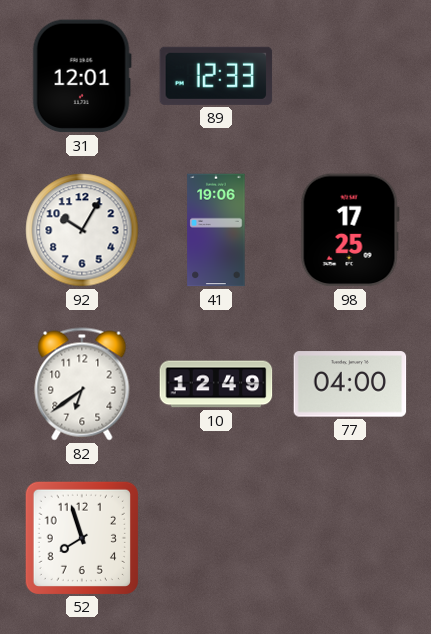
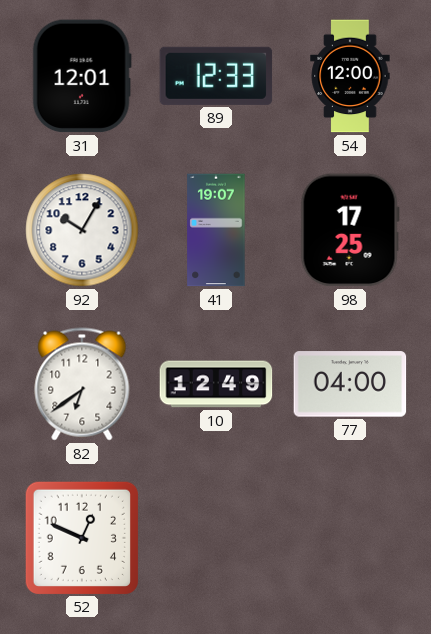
54: none -> 12:00
41: 19:06 -> 19:07
52: 7:57 -> 12:49
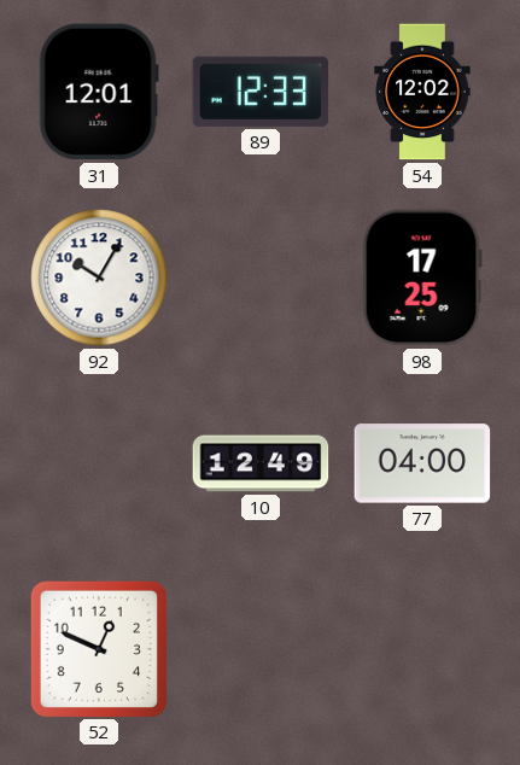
54: 12:00 -> 12:02
41: 19:07 -> none
82: 6:39 -> none
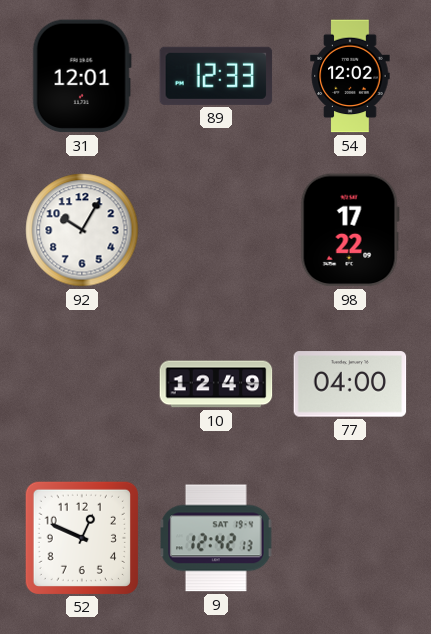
98: 17:25 -> 17:22
9: none -> 12:42
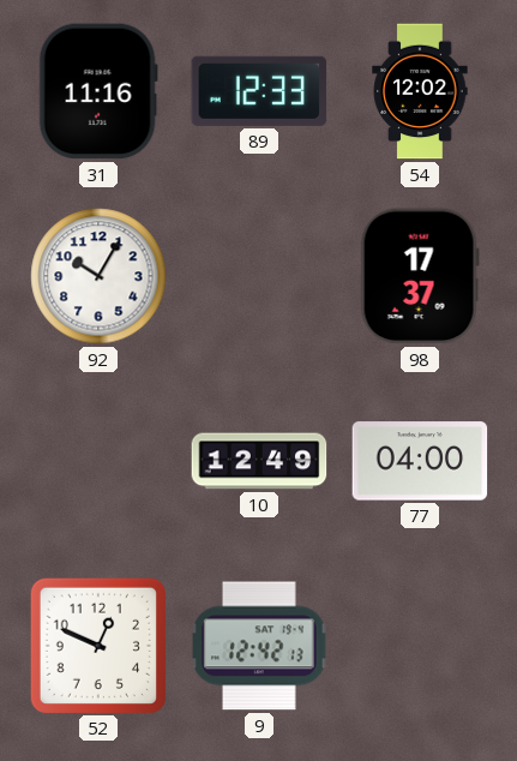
31: 12:01 -> 11:16
98: 17:22 -> 17:37
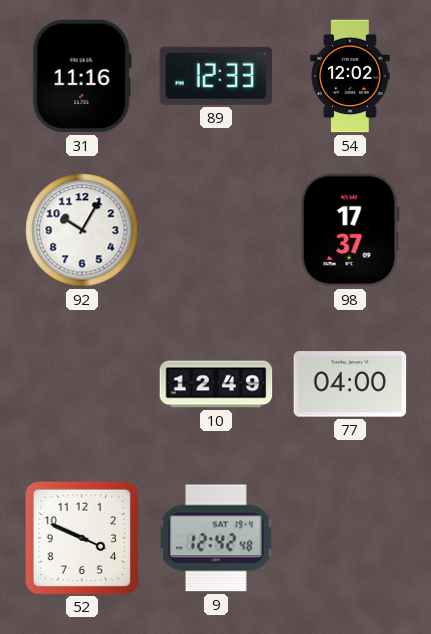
52: 12:49 -> 3:49
9: 12:42:13 -> 12:42:48
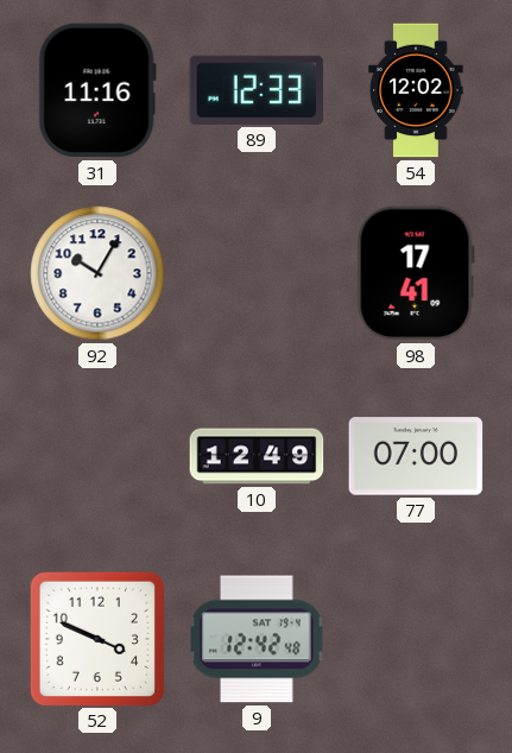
98: 17:37 -> 17:41
77: 04:00 -> 07:00
